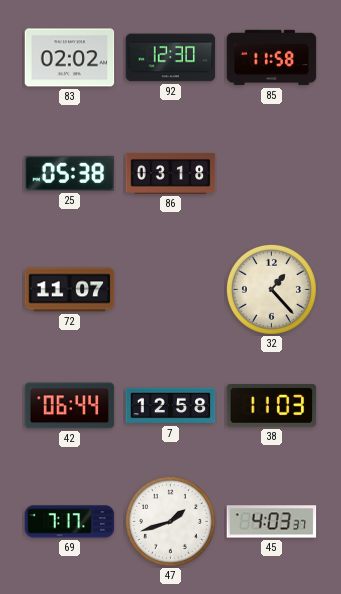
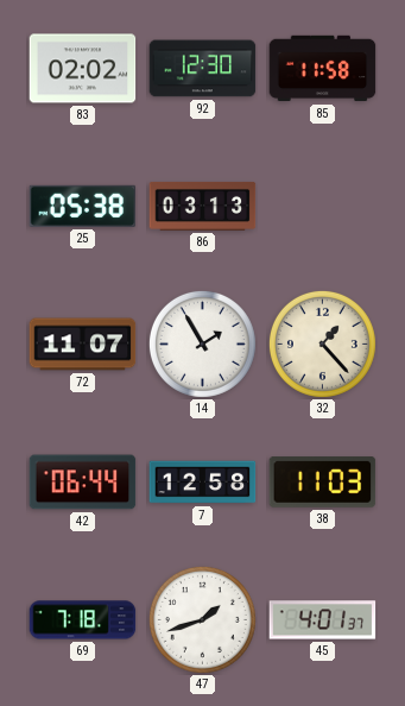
86: 03:18 -> 03:13
14: none -> 1:55
69: 7:17 -> 7:18
45: 4:03 -> 4:01
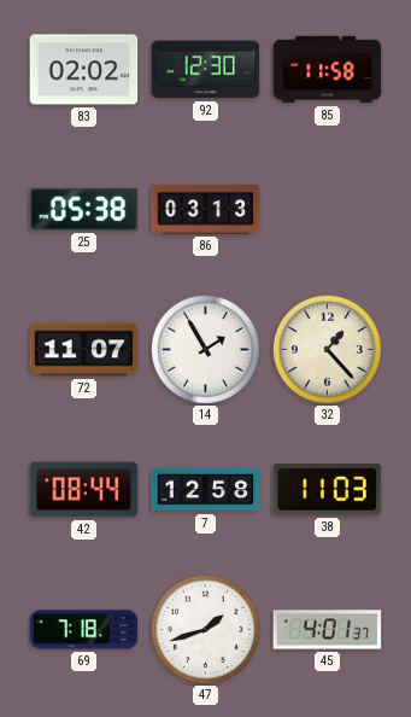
42: 06:44 -> 08:44
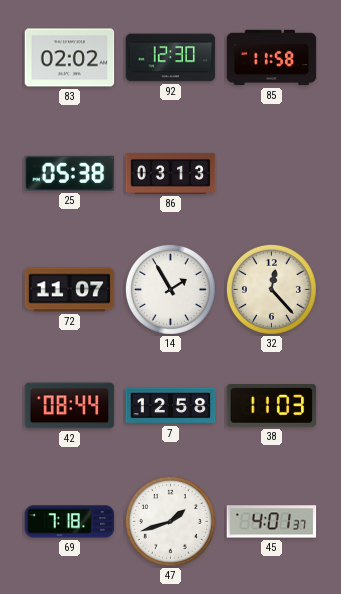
32: 1:23 -> 12:23
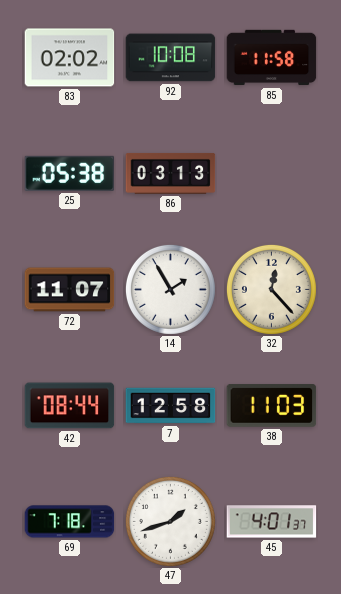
92: 12:30 -> 10:08
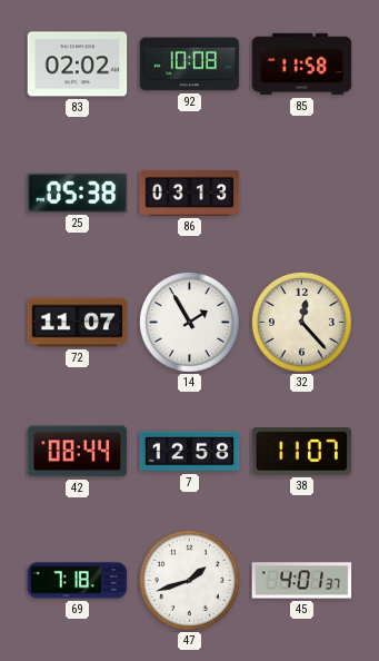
38: 11:03 -> 11:07
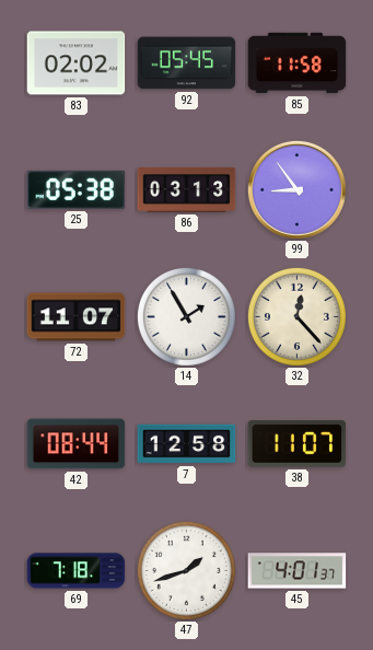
92: 10:08 -> 05:45
99: none -> 8:54
